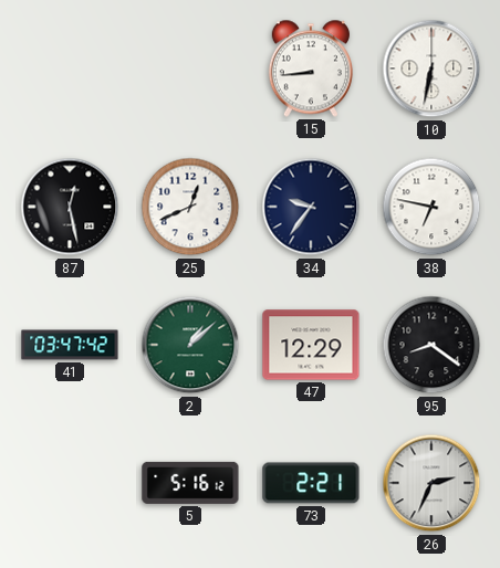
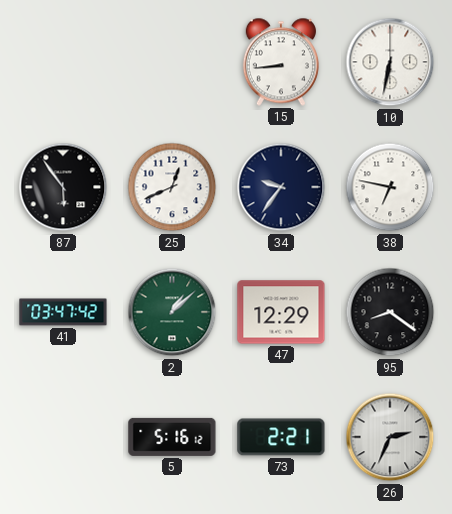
87: 12:28 -> 5:54
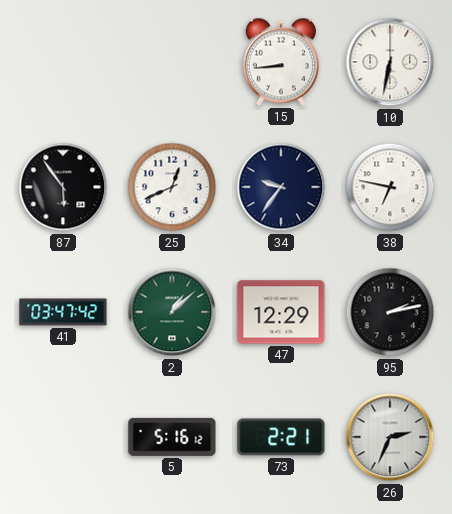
95: 8:21 -> 2:13
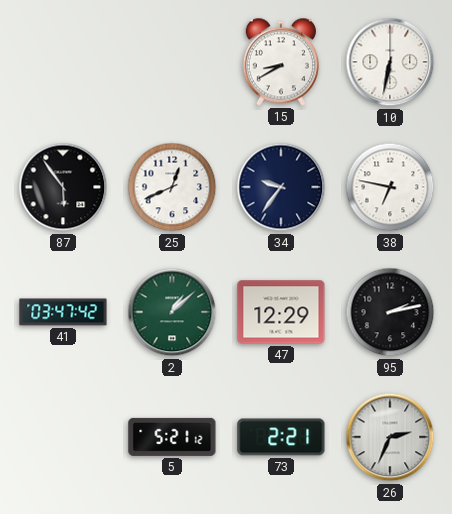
15: 8:44 -> 8:40
5: 5:16 -> 5:21
